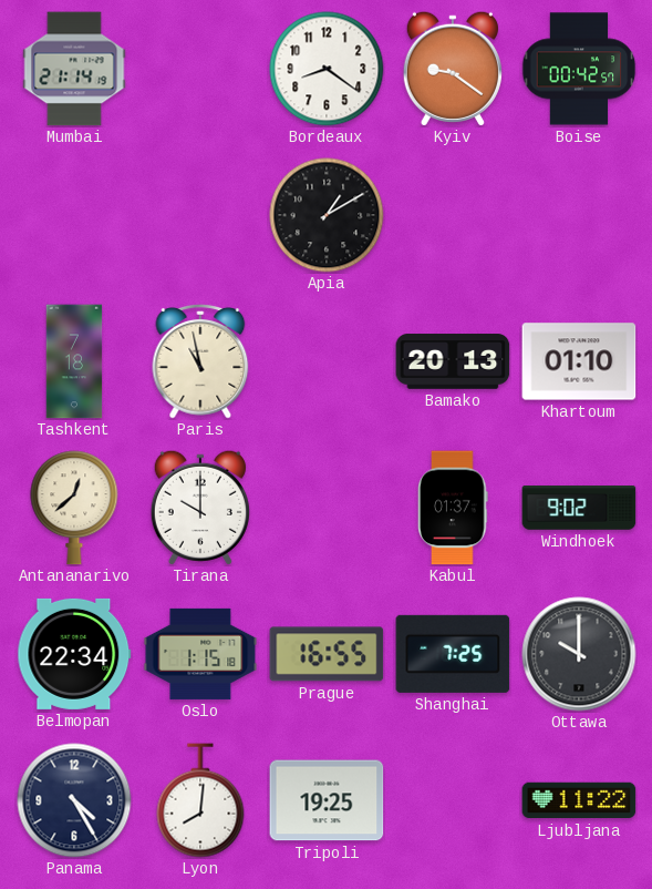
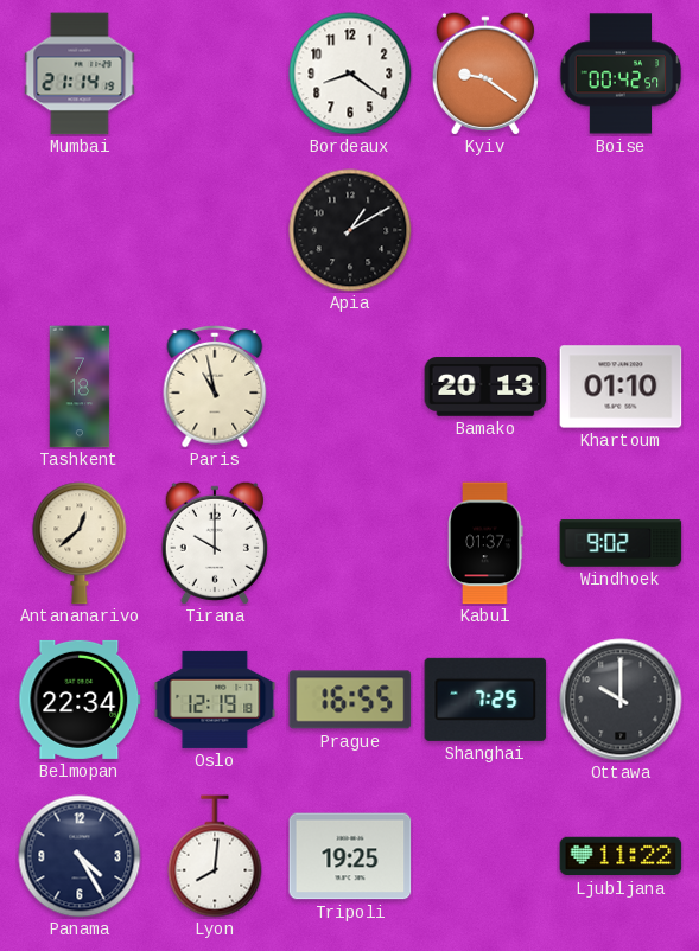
Oslo: 1:15 -> 12:19
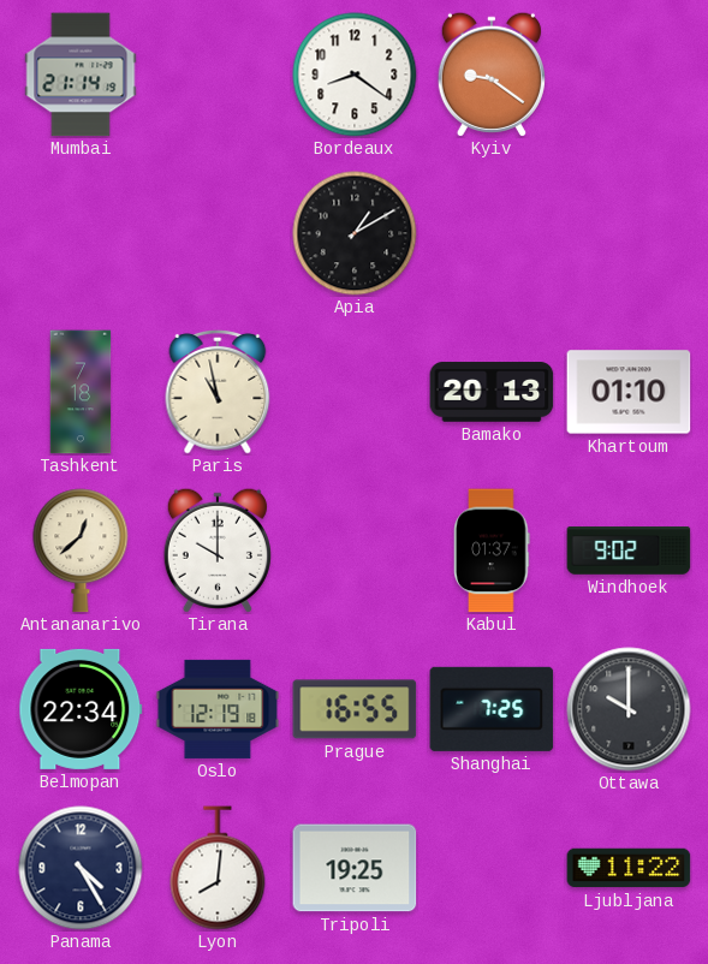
Boise: 00:42 -> none
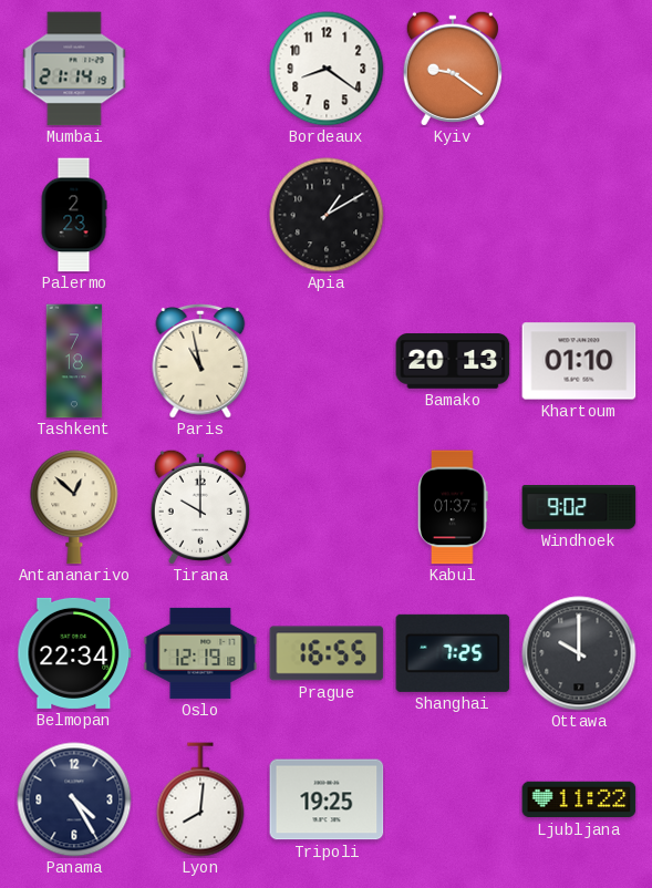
Palermo: none -> 2:23
Antananarivo: 12:38 -> 12:52
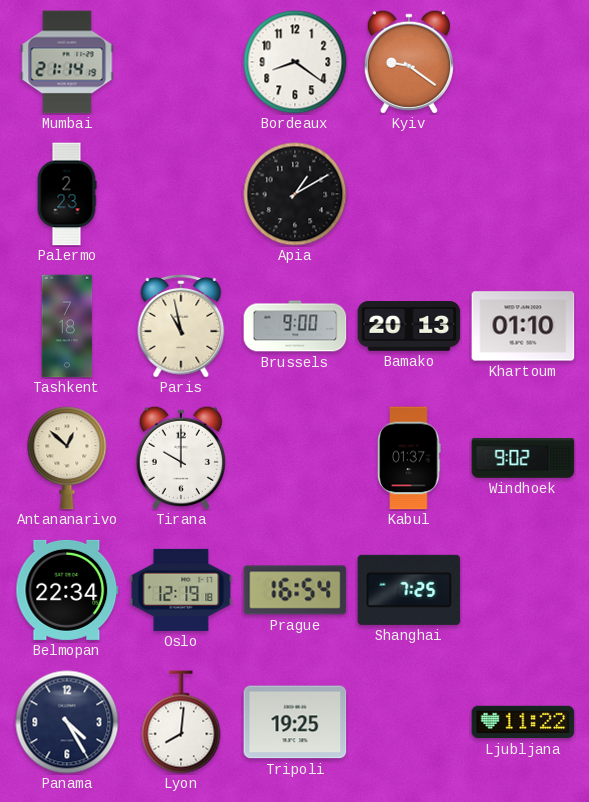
Brussels: none -> 9:00
Prague: 16:55 -> 16:54
Ottawa: 10:00 -> none
